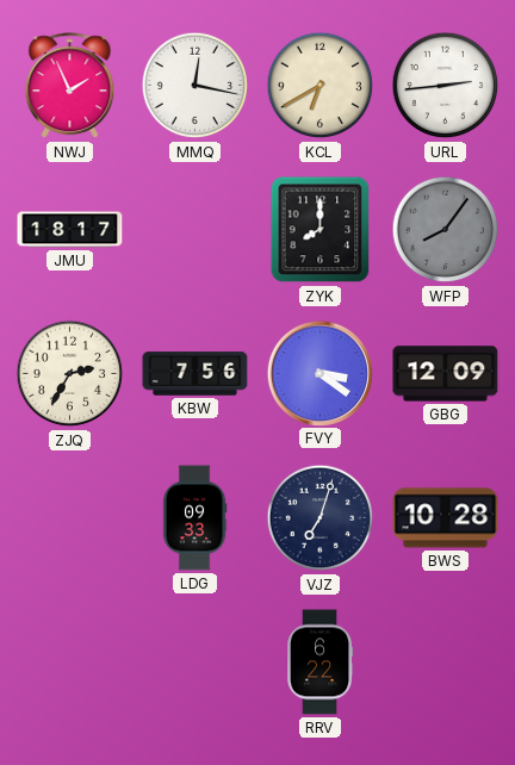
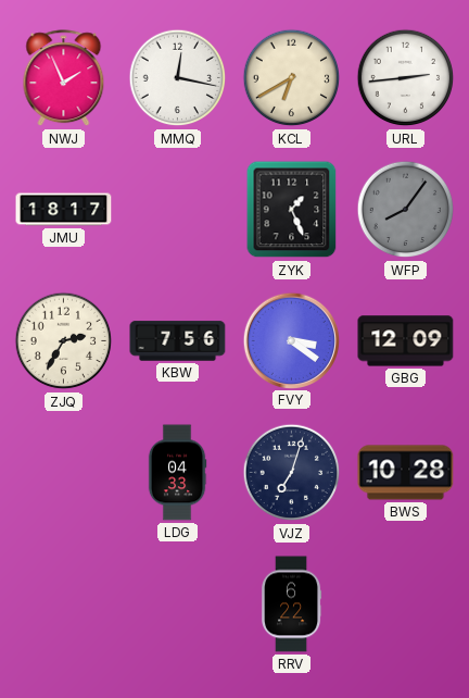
ZYK: 8:00 -> 1:26
LDG: 09:33 -> 04:33
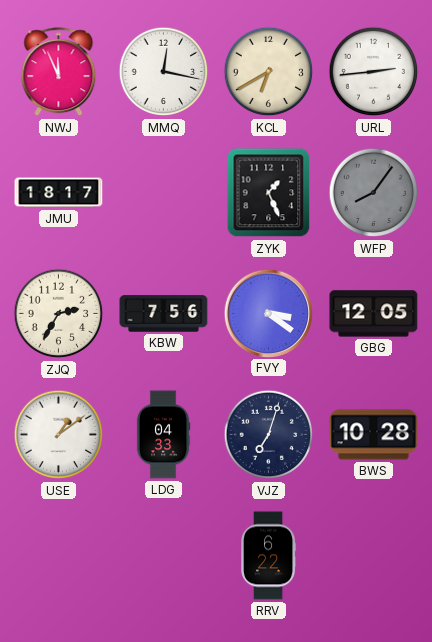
NWJ: 1:56 -> 11:56
GBG: 12:09 -> 12:05
USE: none -> 1:09
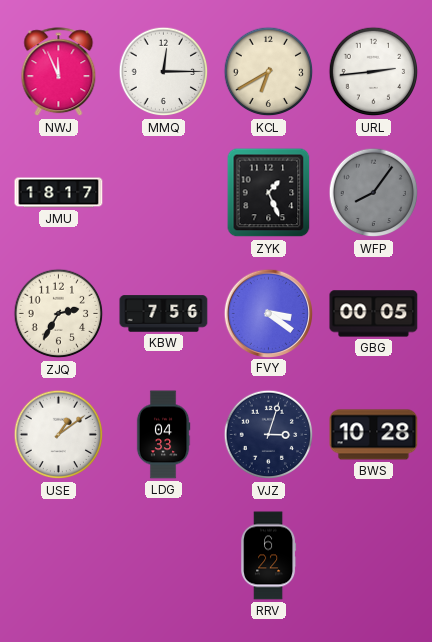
MMQ: 12:17 -> 12:15
GBG: 12:05 -> 00:05
VJZ: 7:03 -> 3:03
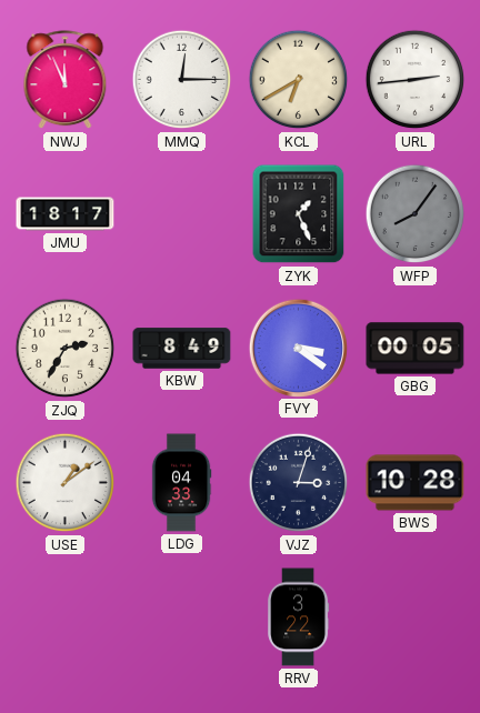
KBW: 7:56 -> 8:49
RRV: 6:22 -> 3:22
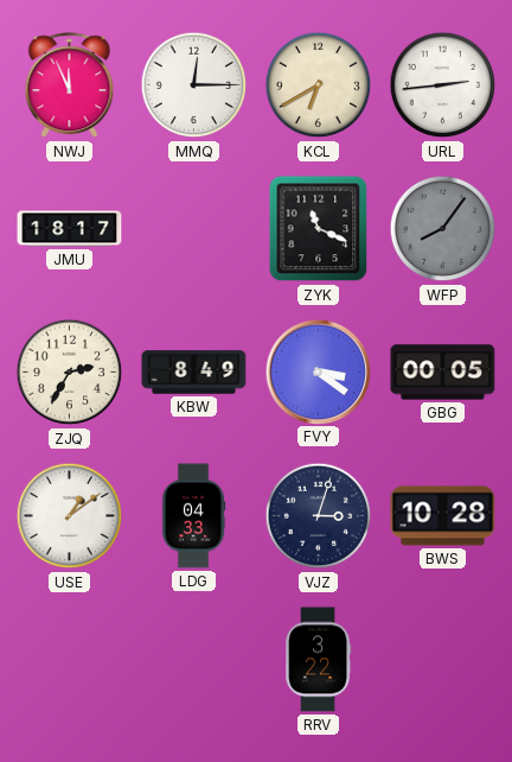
ZYK: 1:26 -> 11:19
